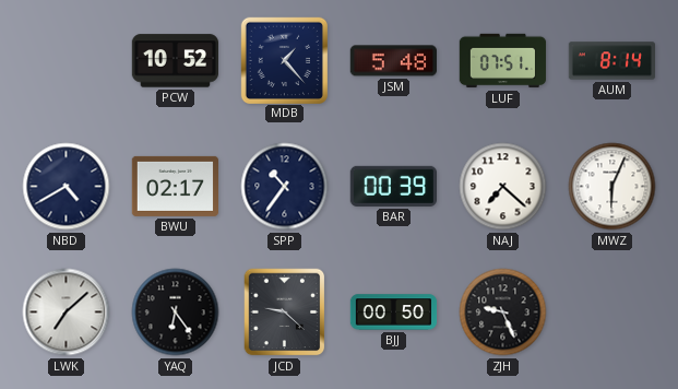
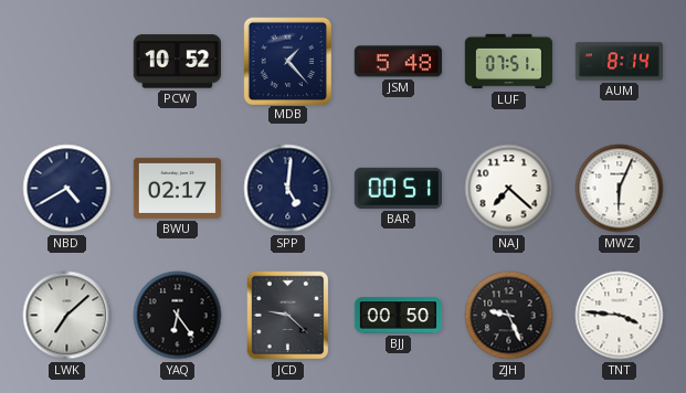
SPP: 10:36 -> 5:01
BAR: 00:39 -> 00:51
TNT: none -> 3:46
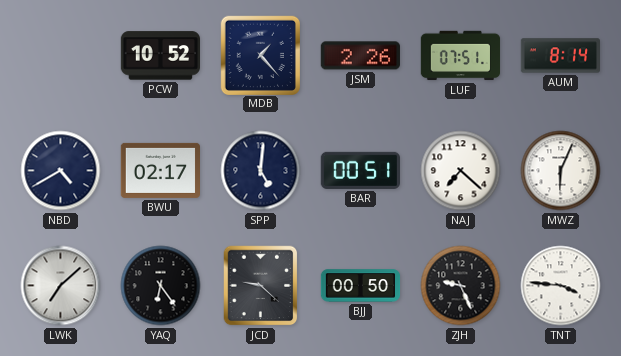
JSM: 5:48 -> 2:26
